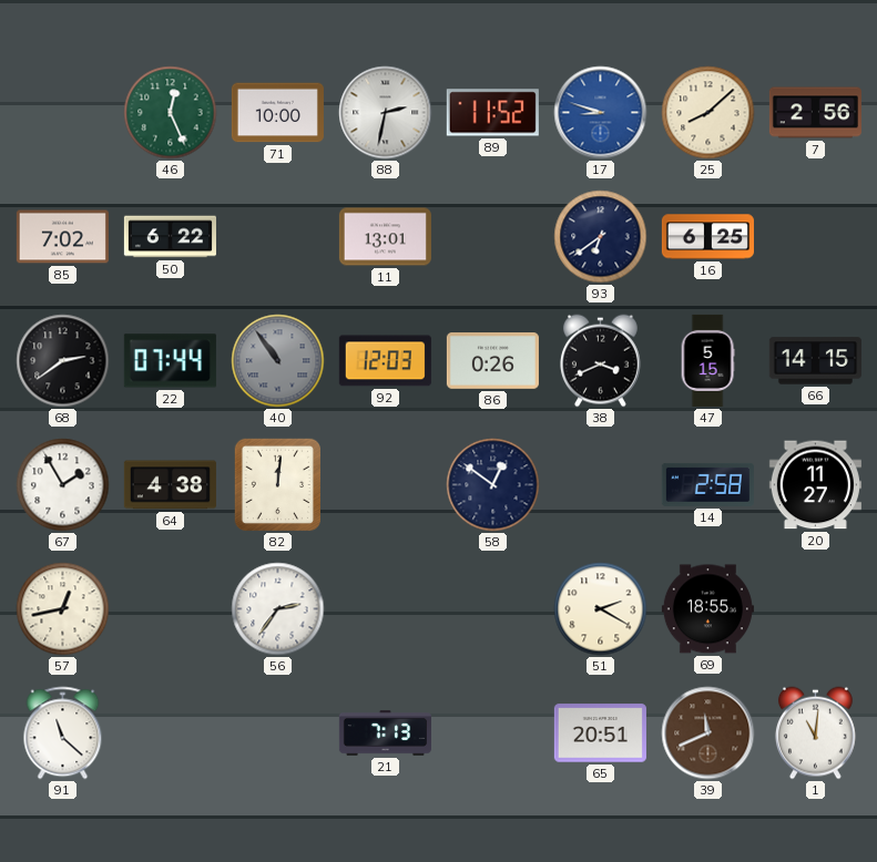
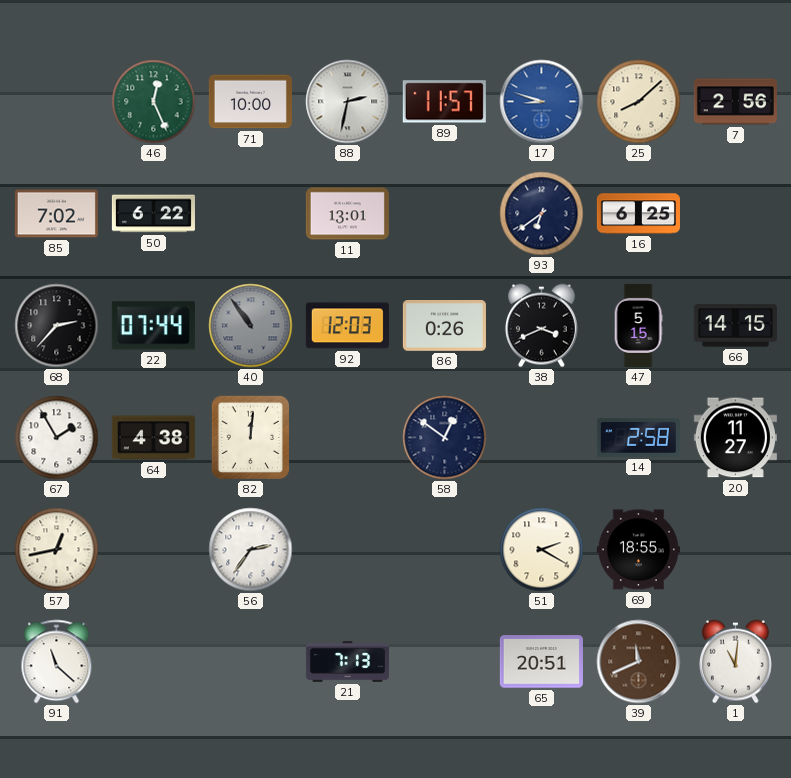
89: 11:52 -> 11:57
68: 2:39 -> 2:37
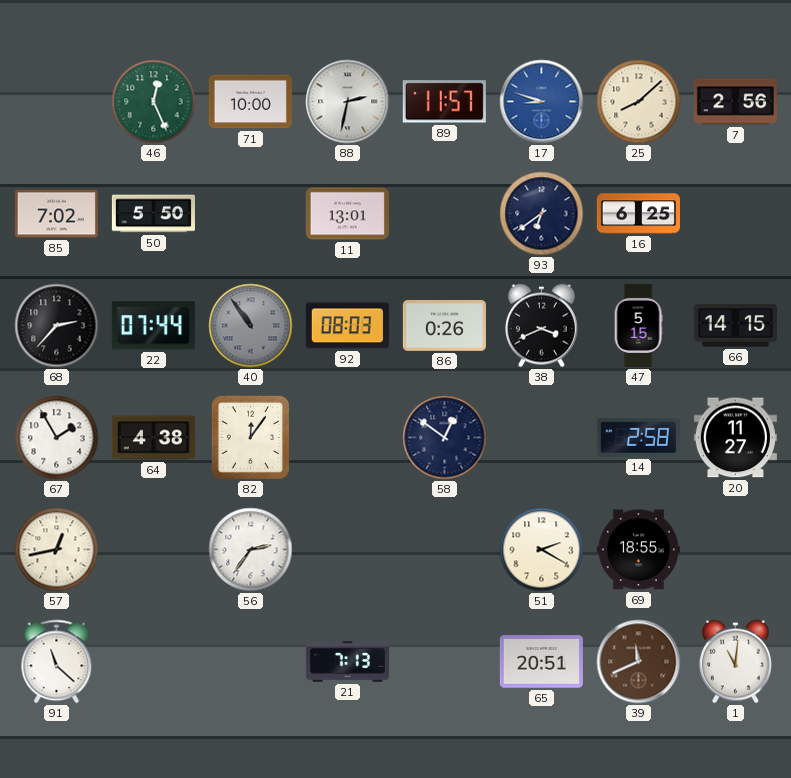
50: 6:22 -> 5:50
92: 12:03 -> 08:03
82: 12:01 -> 12:06
